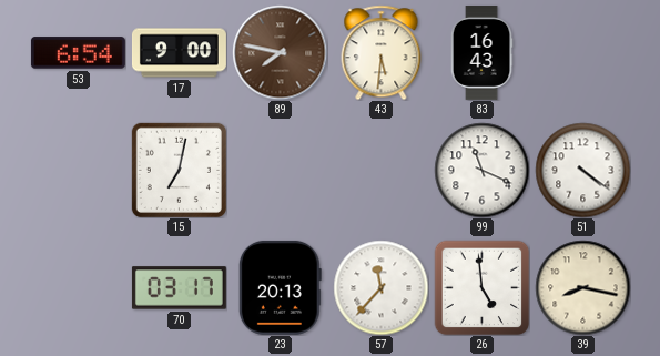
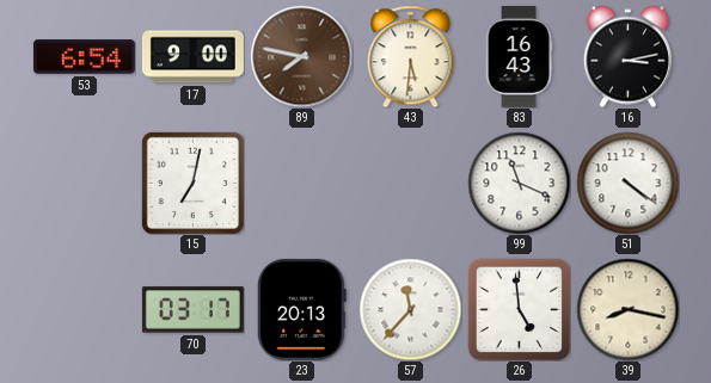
16: none -> 3:13
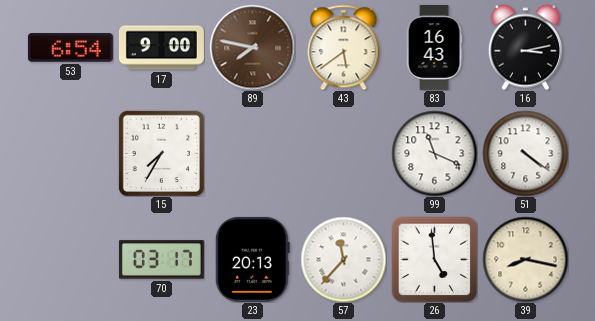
43: 5:31 -> 5:39
15: 7:02 -> 7:35
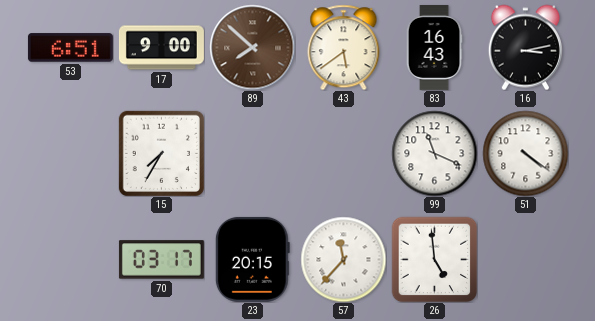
53: 6:54 -> 6:51
89: 7:47 -> 7:52
23: 20:13 -> 20:15
39: 8:17 -> none
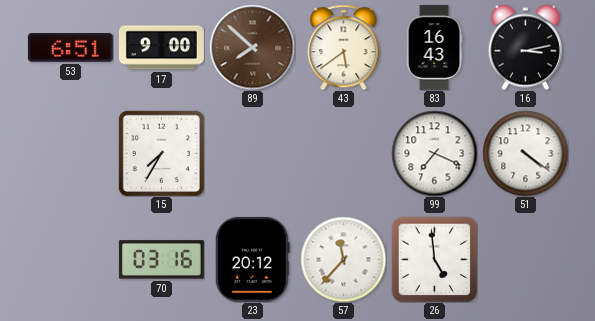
99: 11:19 -> 7:19
70: 03:17 -> 03:16
23: 20:15 -> 20:12
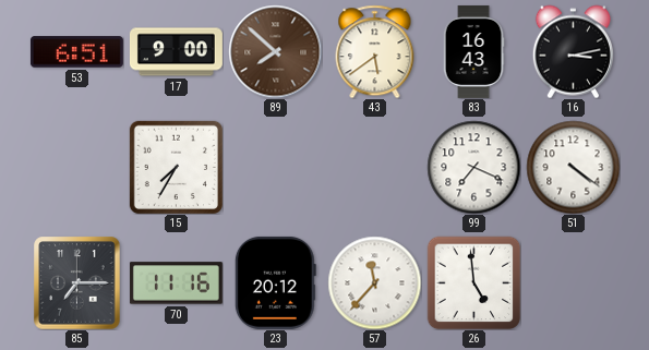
85: none -> 7:15
70: 03:16 -> 11:16
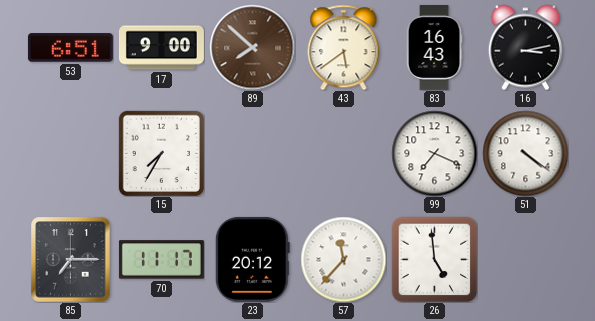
70: 11:16 -> 11:17
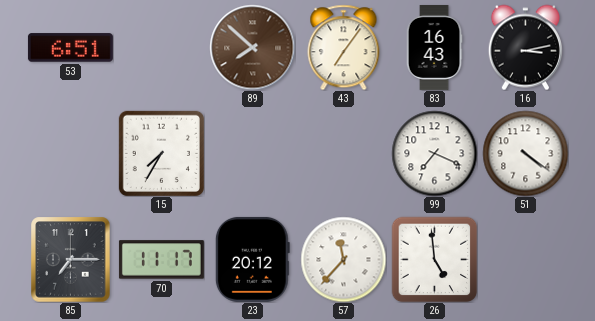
17: 9:00 -> none
43: 5:39 -> 7:06
